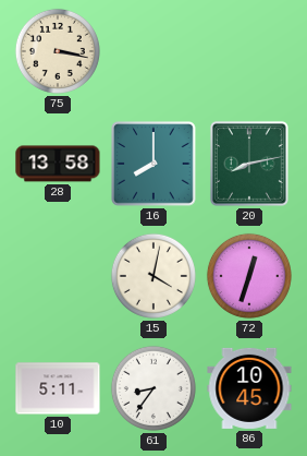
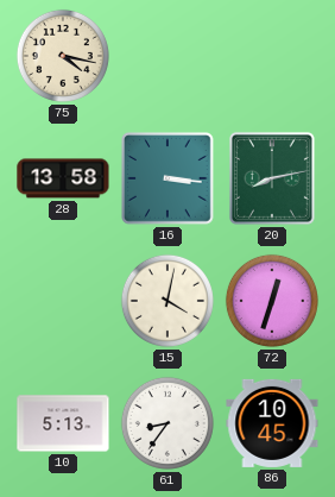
75: 3:17 -> 4:17
16: 8:00 -> 3:16
10: 5:11 -> 5:13
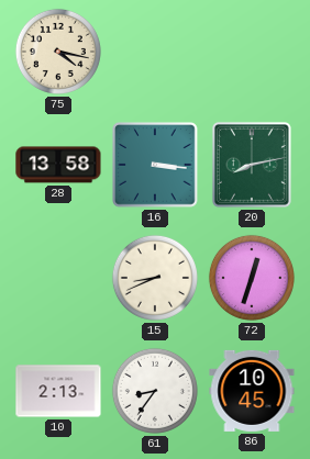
15: 4:02 -> 8:41
10: 5:13 -> 2:13
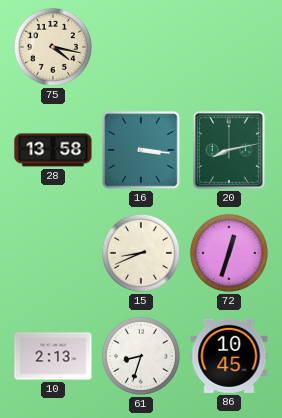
61: 8:36 -> 8:33
